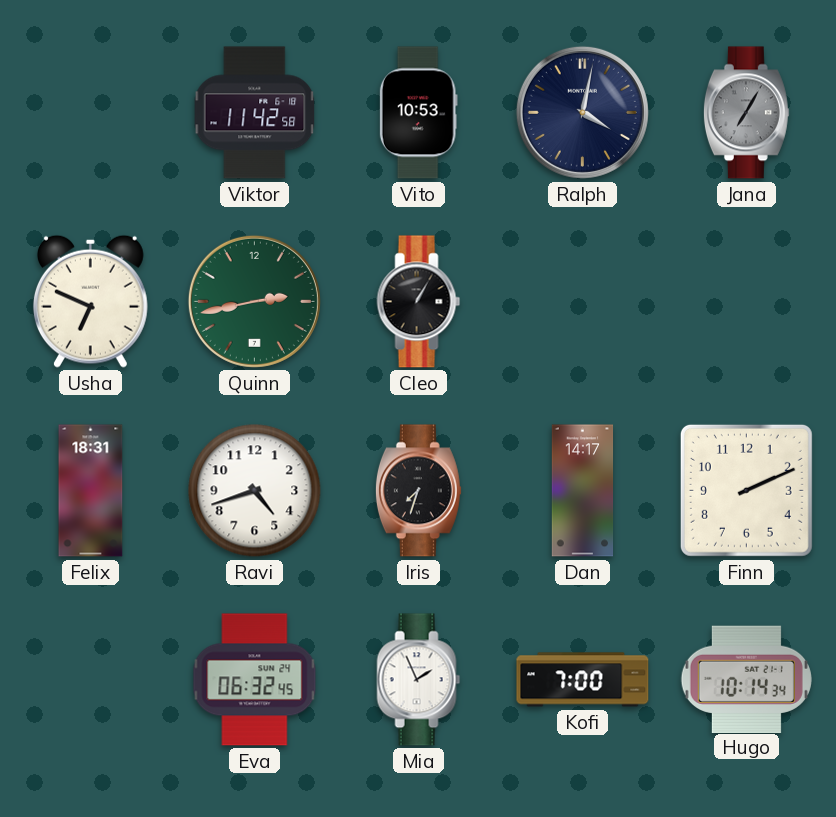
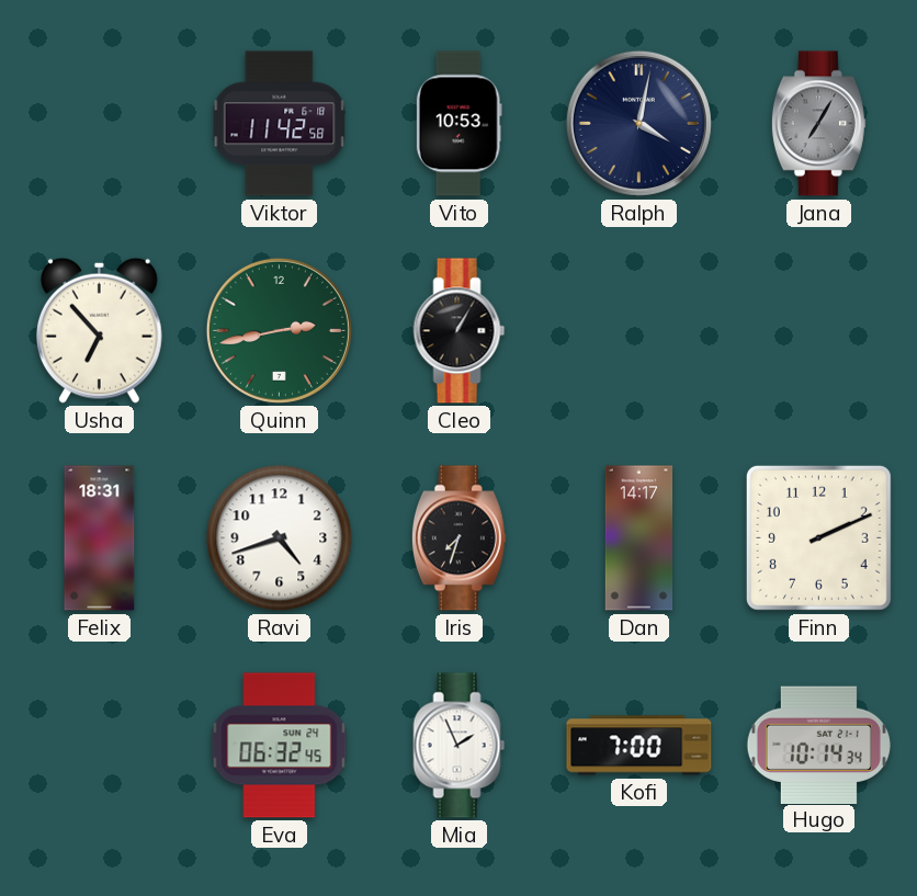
Usha: 6:49 -> 6:53
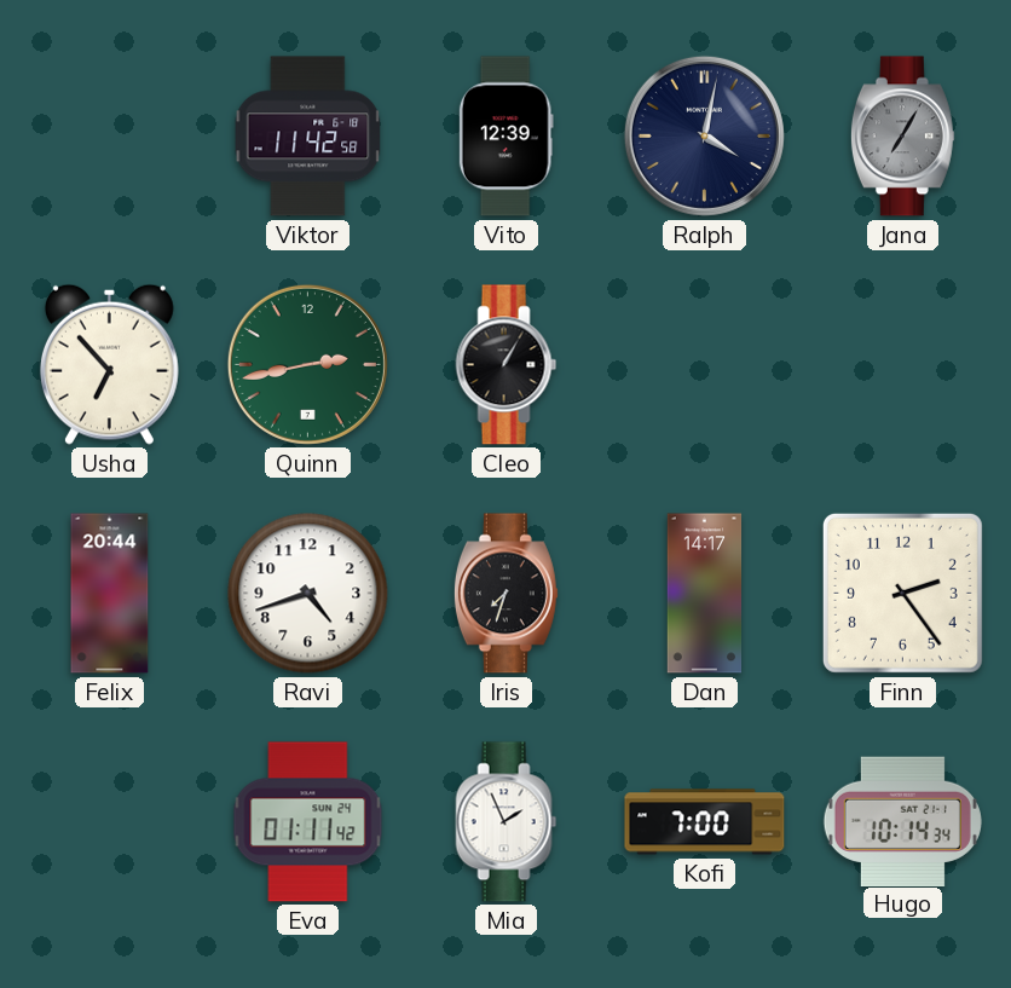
Vito: 10:53 -> 12:39
Felix: 18:31 -> 20:44
Finn: 2:11 -> 2:24
Eva: 06:32 -> 01:11
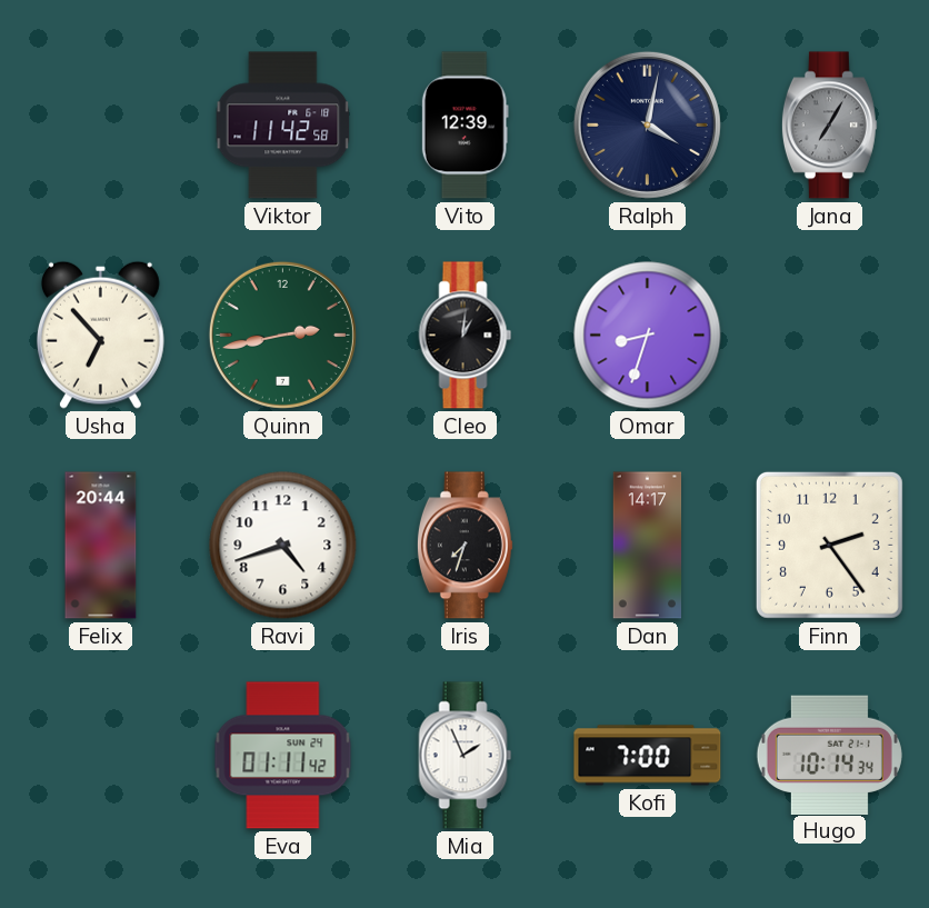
Cleo: 1:05 -> 1:01
Omar: none -> 8:33
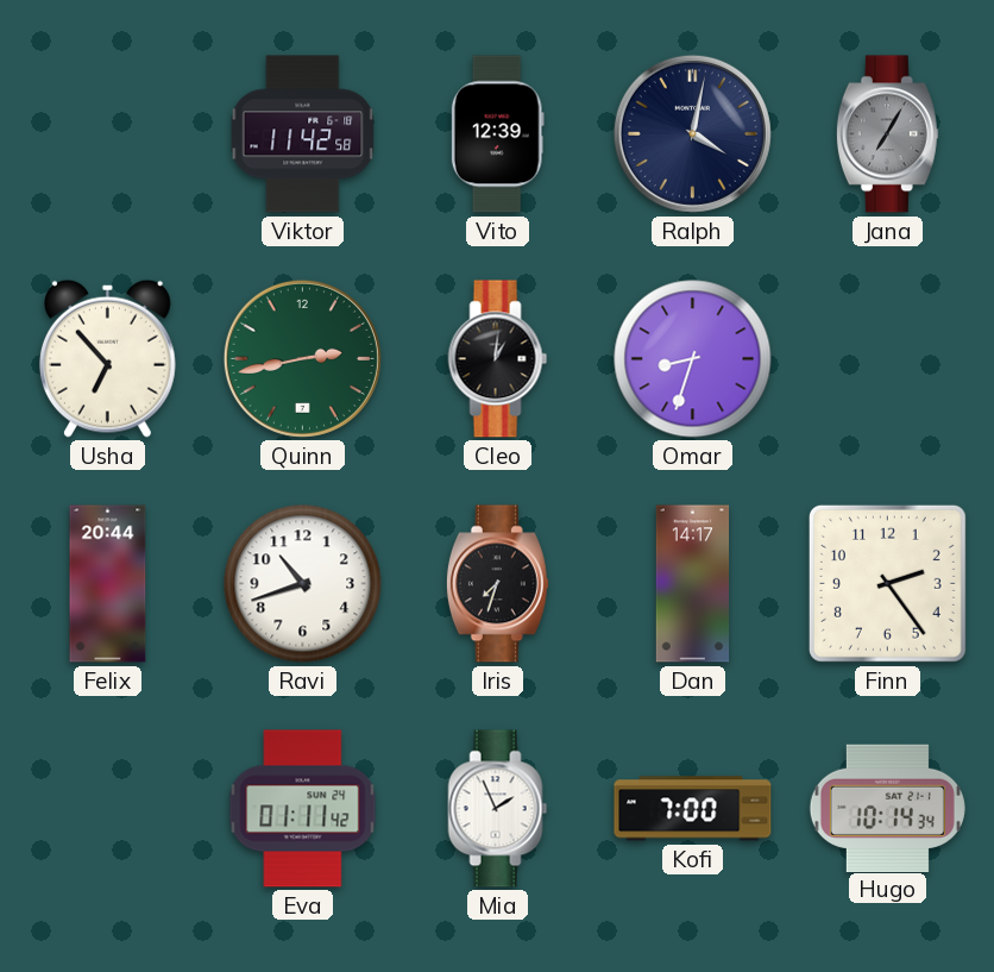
Ravi: 4:42 -> 10:42
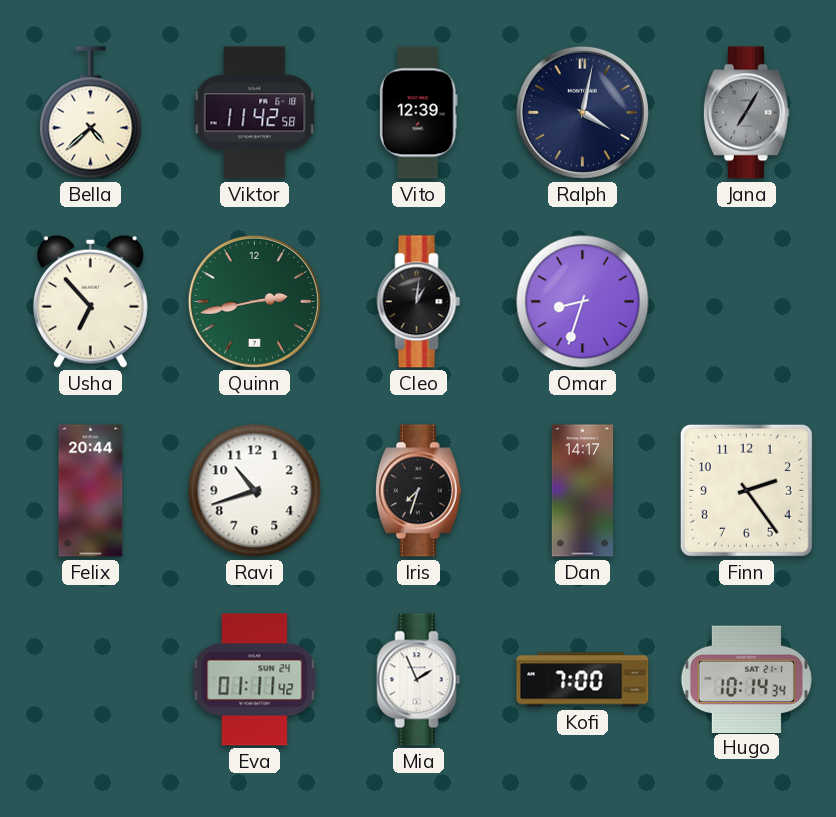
Bella: none -> 4:38
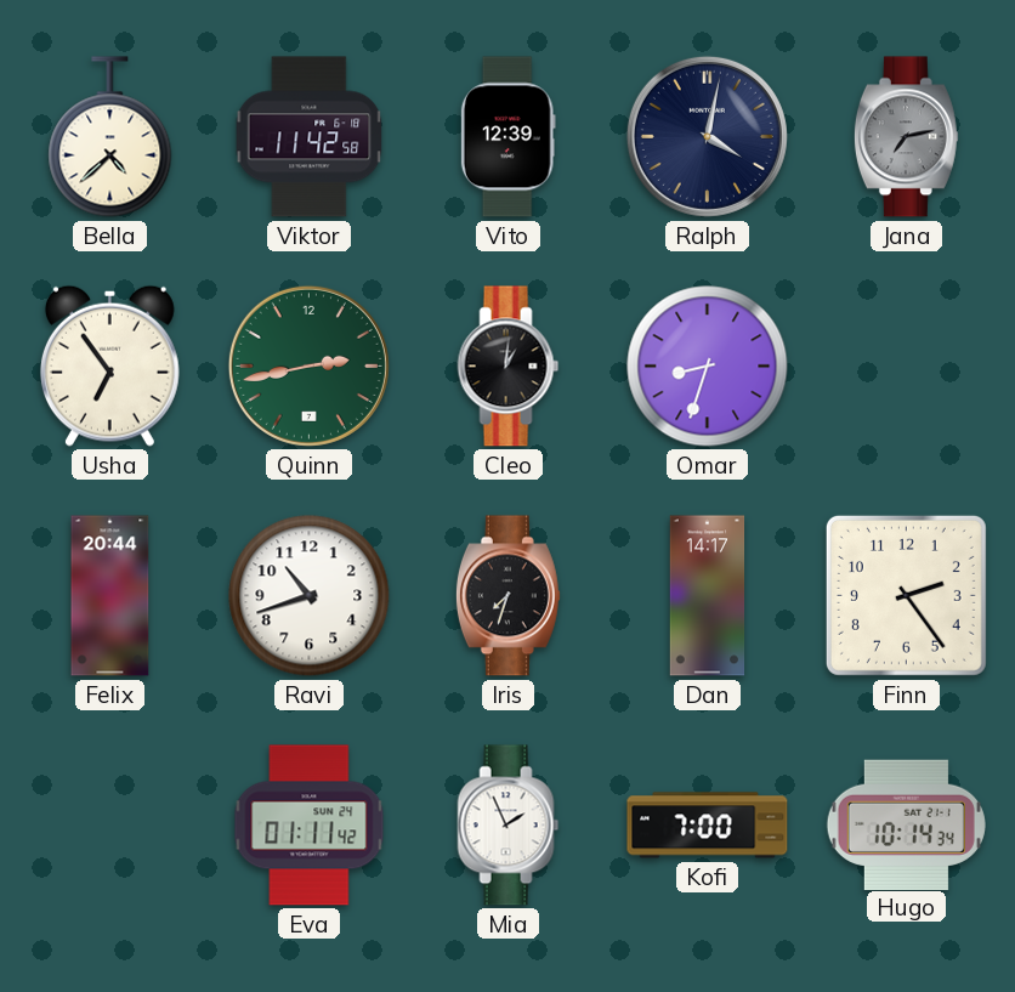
Jana: 7:05 -> 7:13
Usha: 6:53 -> 6:54
